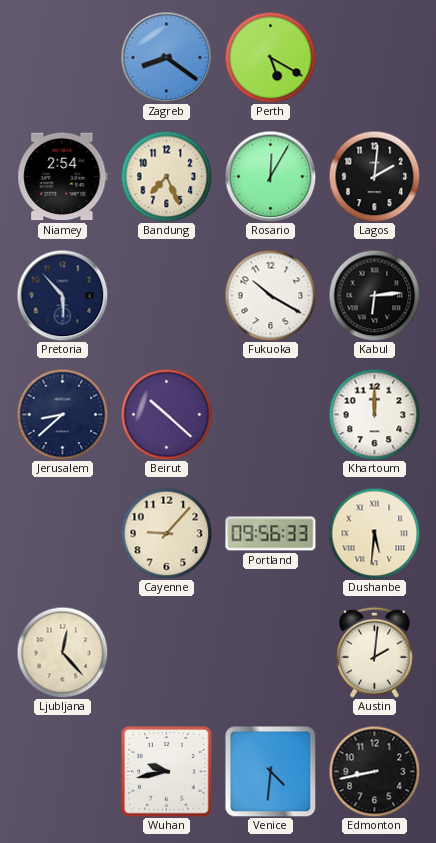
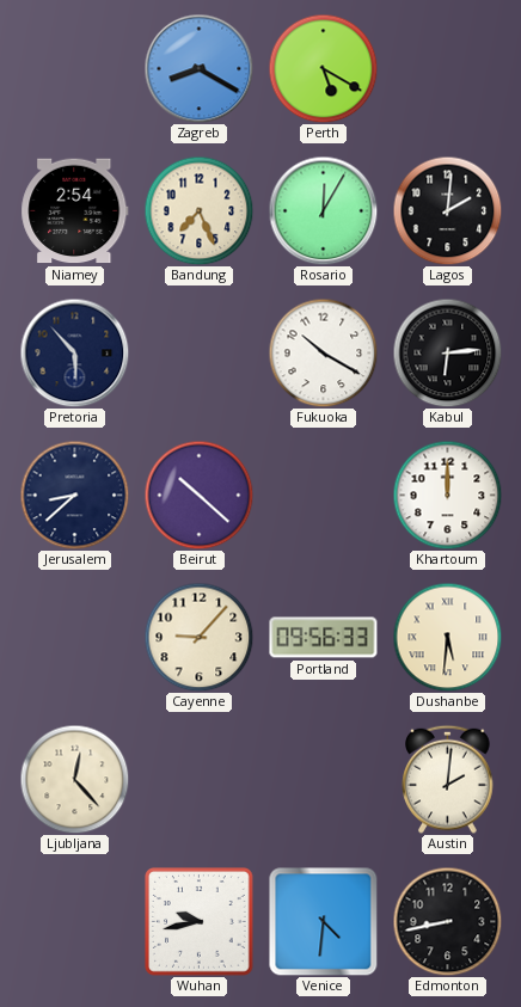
Zagreb: 8:21 -> 8:20
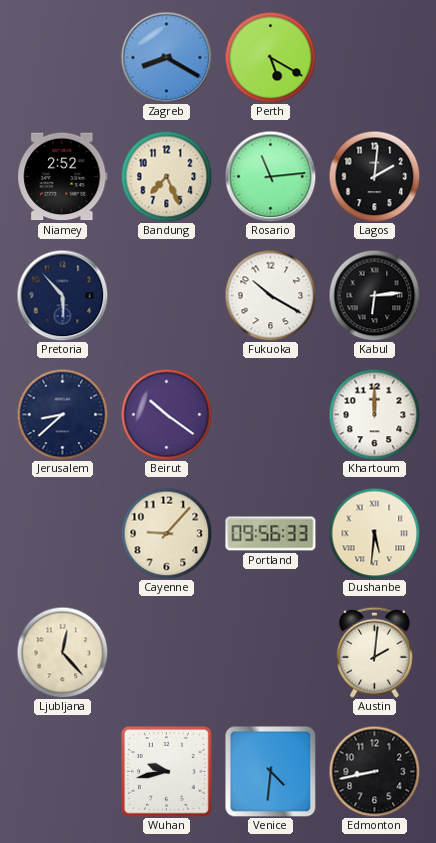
Niamey: 2:54 -> 2:52
Rosario: 12:05 -> 11:14
Beirut: 10:22 -> 10:21
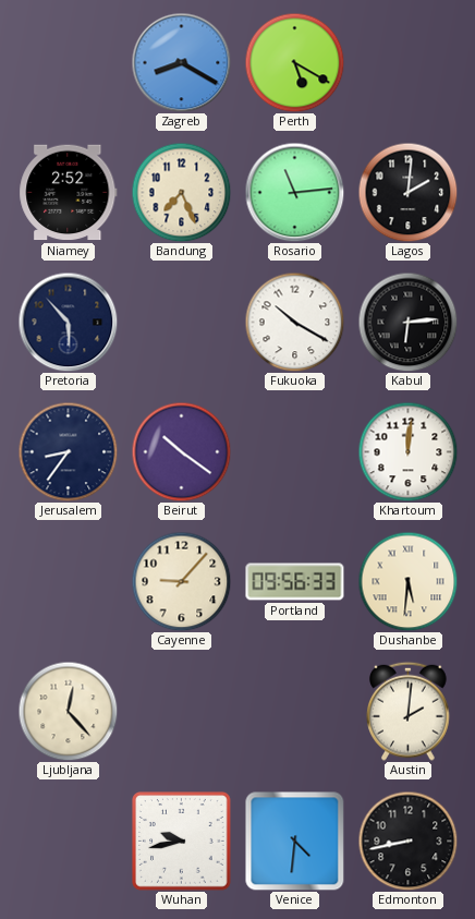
Jerusalem: 8:38 -> 8:36
Khartoum: 12:00 -> 12:01
